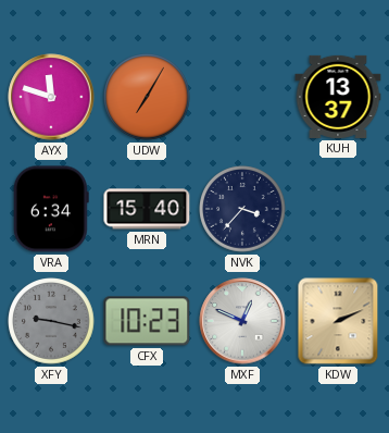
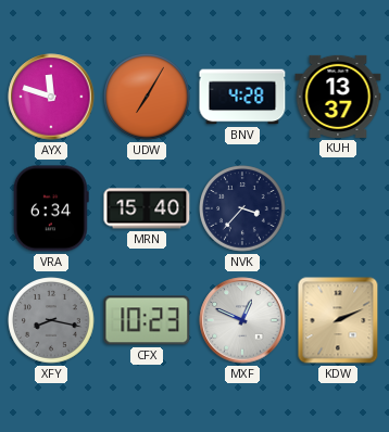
BNV: none -> 4:28
XFY: 9:17 -> 8:17
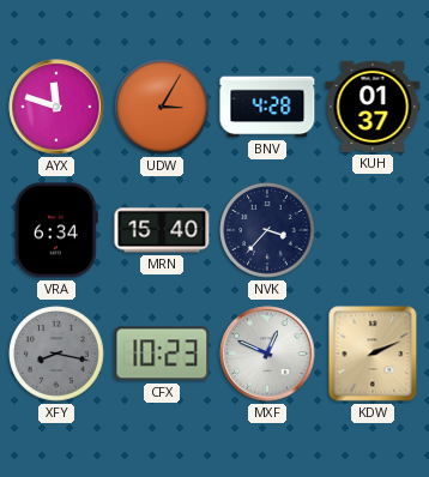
UDW: 7:05 -> 3:05
KUH: 13:37 -> 01:37
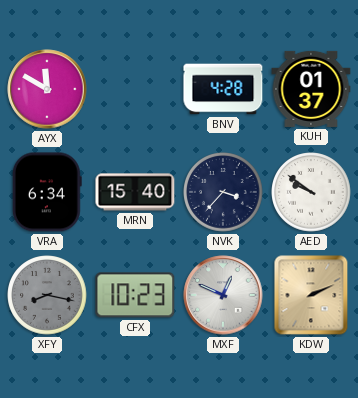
AYX: 11:48 -> 11:50
UDW: 3:05 -> none
AED: none -> 9:51
